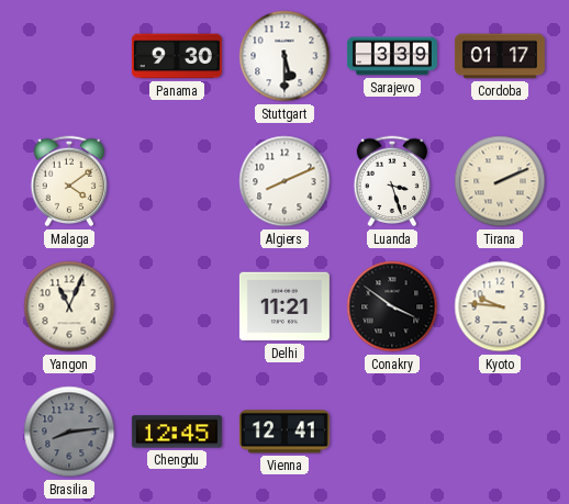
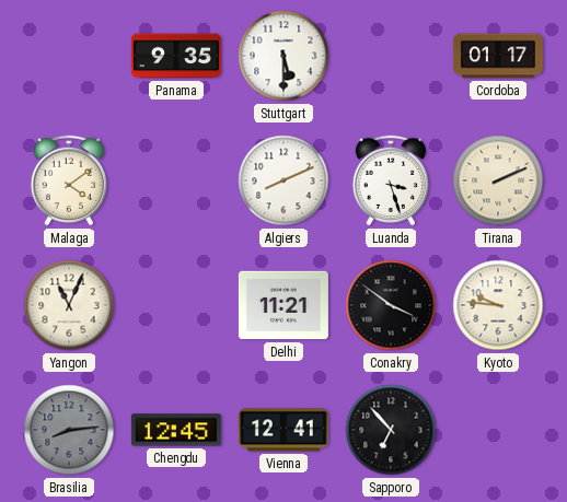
Panama: 9:30 -> 9:35
Sarajevo: 3:39 -> none
Sapporo: none -> 6:53
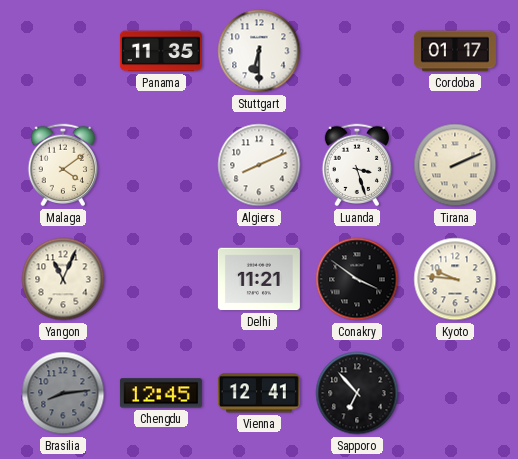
Panama: 9:35 -> 11:35
Stuttgart: 5:30 -> 6:30
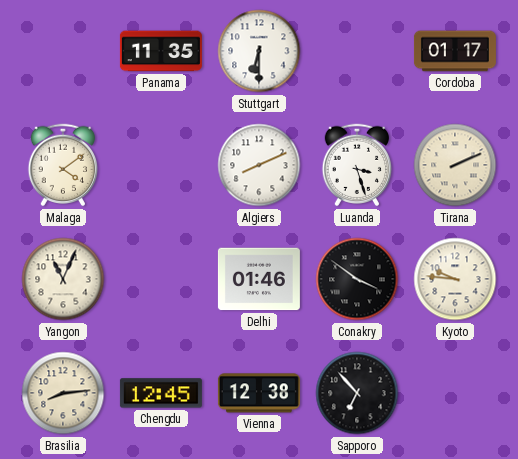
Delhi: 11:21 -> 01:46
Brasilia dial: grey -> cream
Vienna: 12:41 -> 12:38
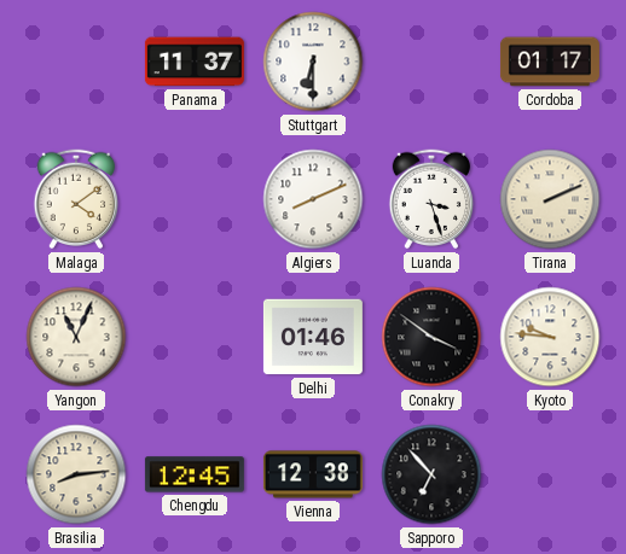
Panama: 11:35 -> 11:37
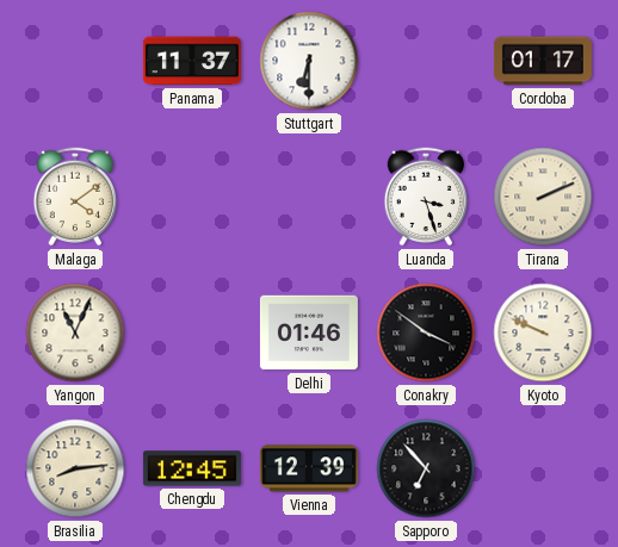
Algiers: 8:11 -> none
Kyoto: 9:46 -> 9:49
Vienna: 12:38 -> 12:39
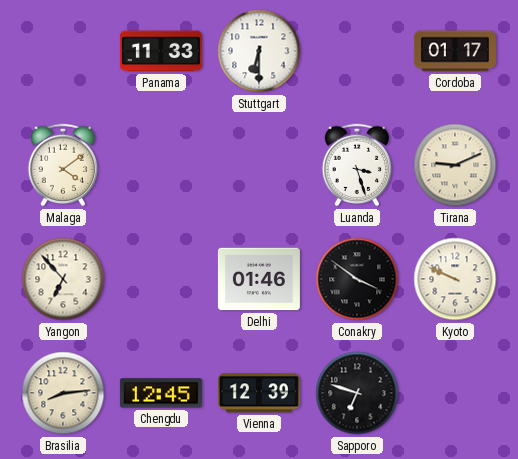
Panama: 11:37 -> 11:33
Tirana: 2:11 -> 9:11
Yangon: 11:04 -> 6:53
Sapporo: 6:53 -> 6:48
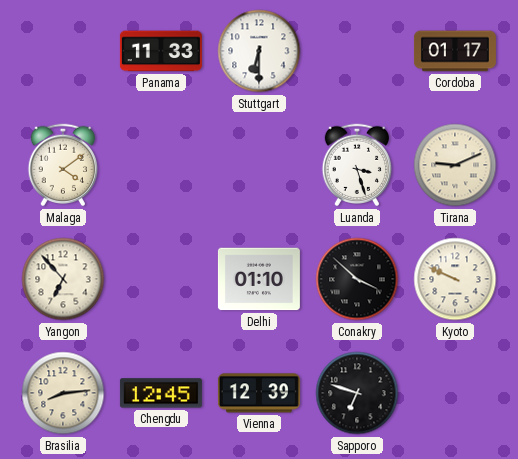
Delhi: 01:46 -> 01:10
Conakry: 3:51 -> 3:52
